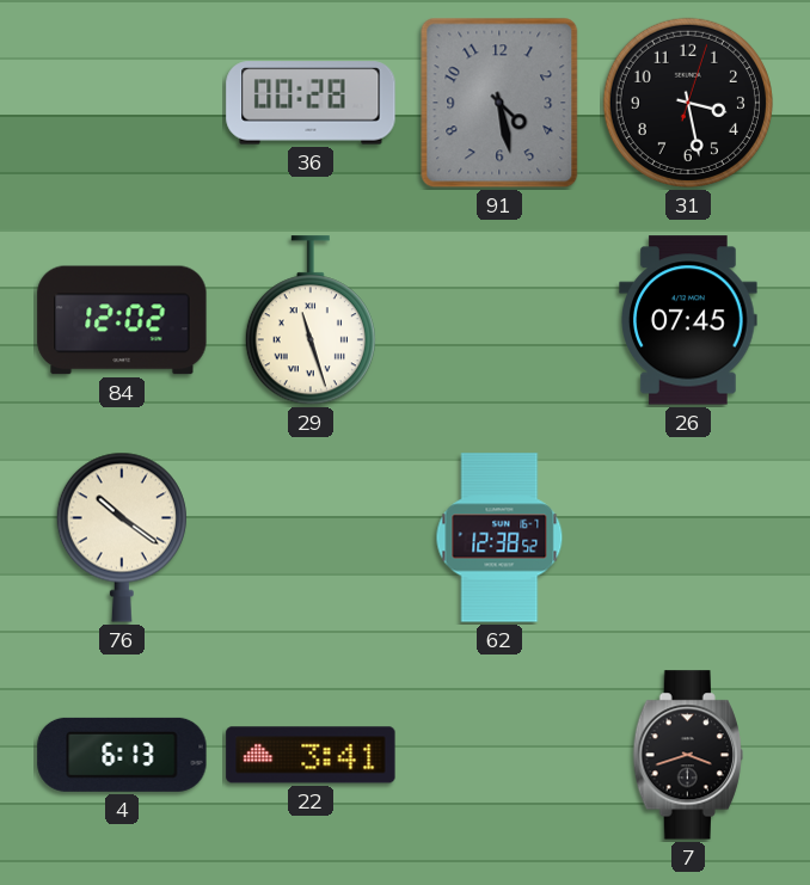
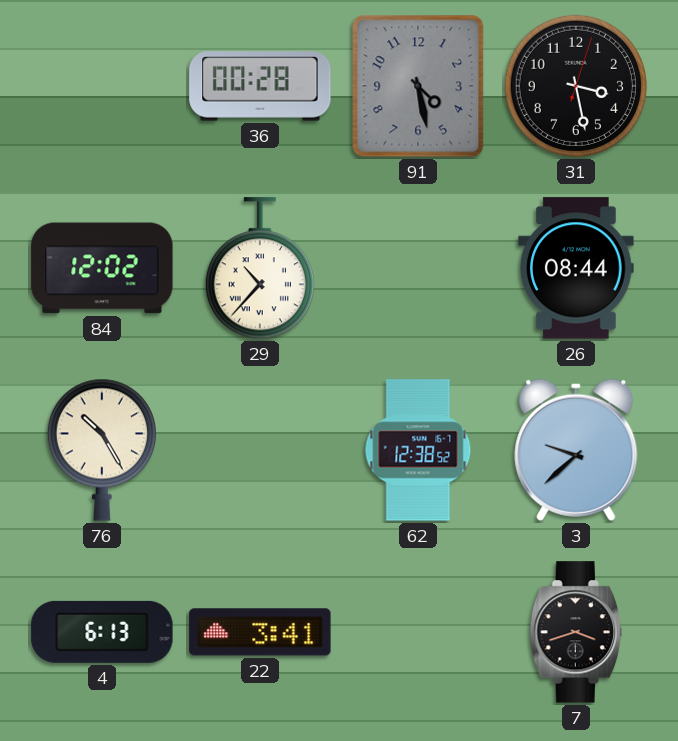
29: 11:27 -> 10:37
26: 07:45 -> 08:44
76: 10:21 -> 10:25
3: none -> 9:38
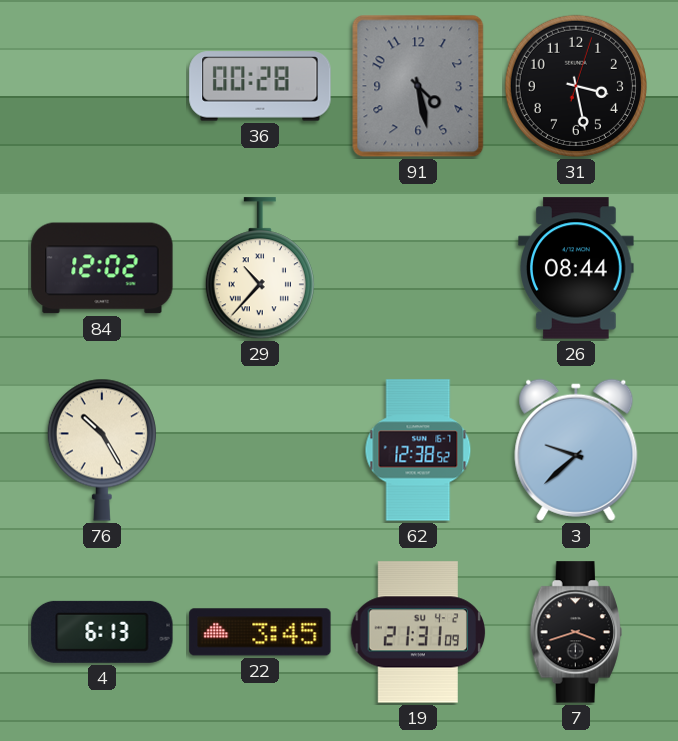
22: 3:41 -> 3:45
19: none -> 21:31
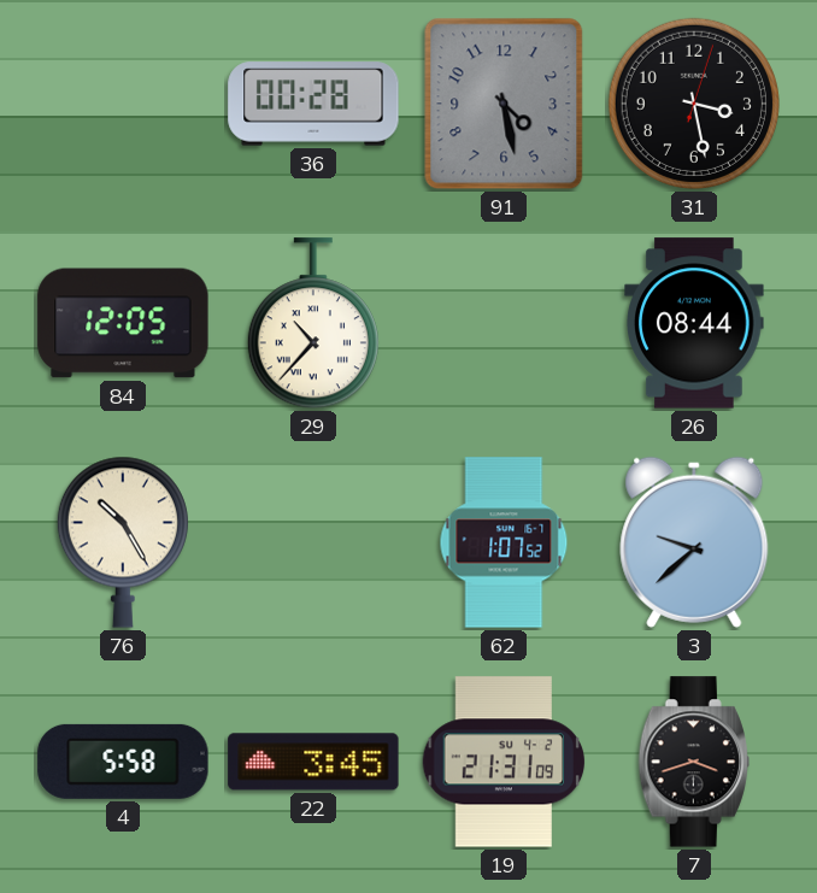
84: 12:02 -> 12:05
62: 12:38 -> 1:07
4: 6:13 -> 5:58
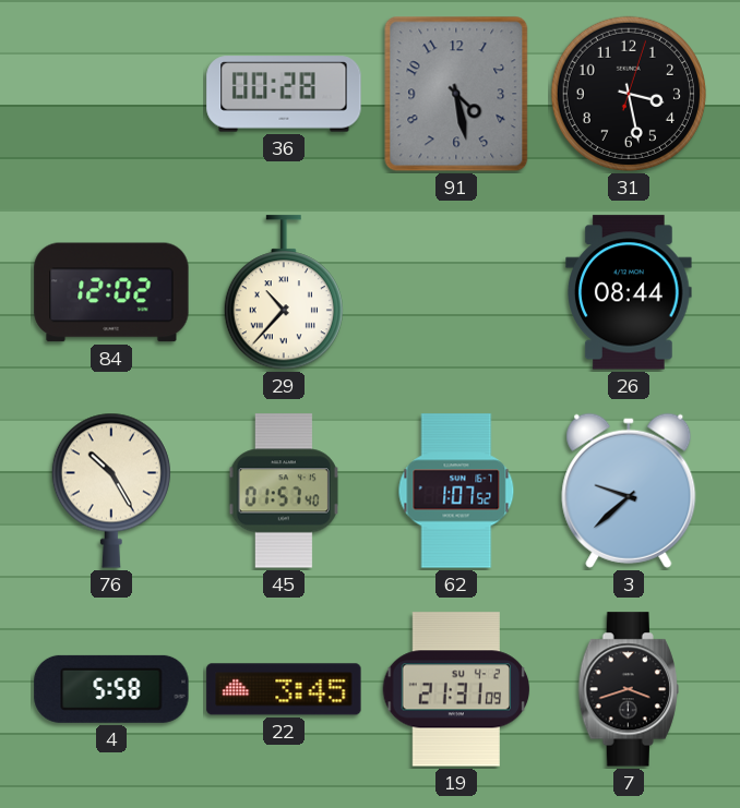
84: 12:05 -> 12:02
45: none -> 01:57
